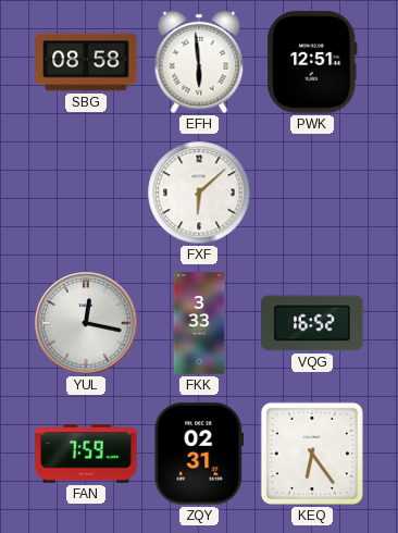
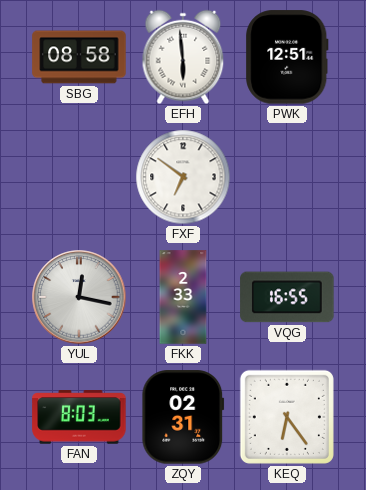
FXF: 6:08 -> 6:51
FKK: 3:33 -> 2:33
VQG: 16:52 -> 16:55
FAN: 7:59 -> 8:03
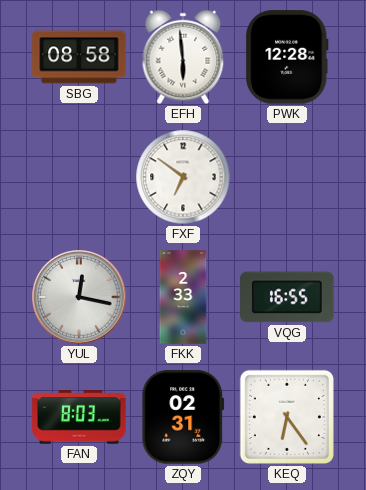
PWK: 12:51 -> 12:28
